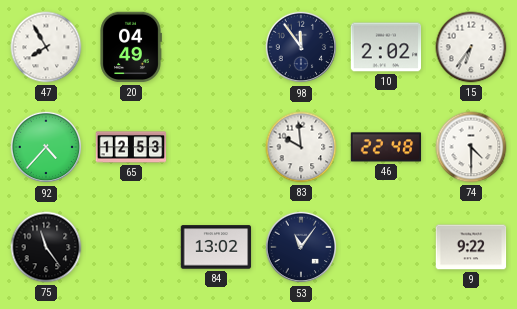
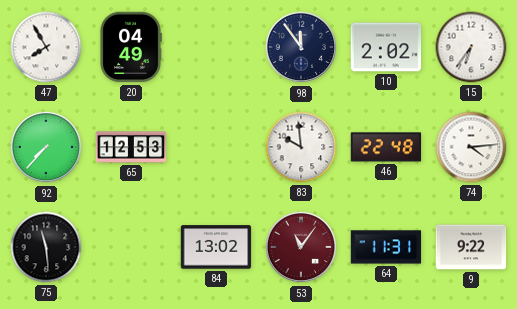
92: 4:37 -> 7:37
74: 4:30 -> 4:14
75: 11:24 -> 11:29
53 dial: navy -> burgundy
64: none -> 11:31
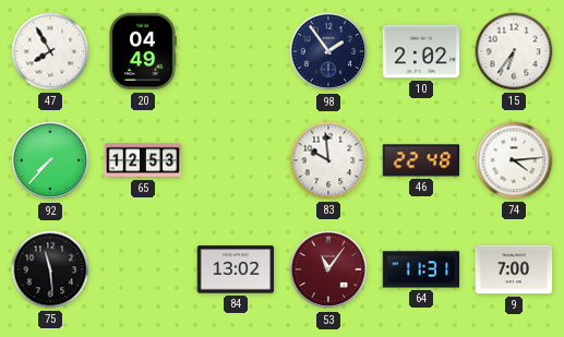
98: 11:54 -> 1:54
9: 9:22 -> 7:00
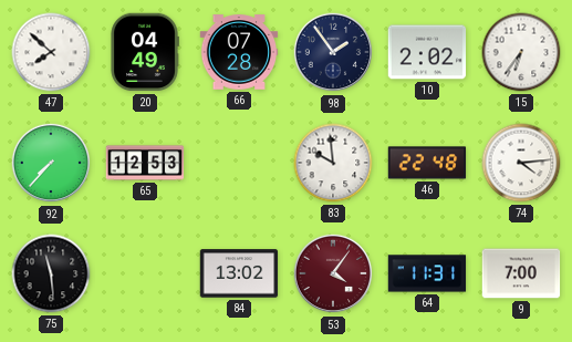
47: 7:55 -> 7:52
66: none -> 07:28
53: 11:06 -> 4:06
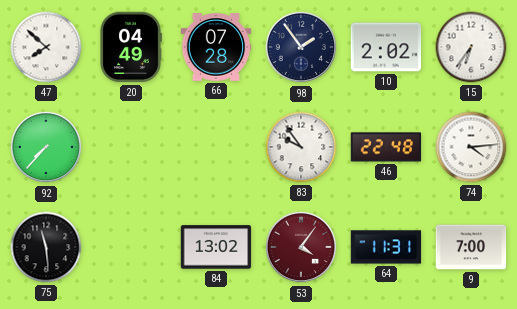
65: 12:53 -> none
83: 9:59 -> 9:54
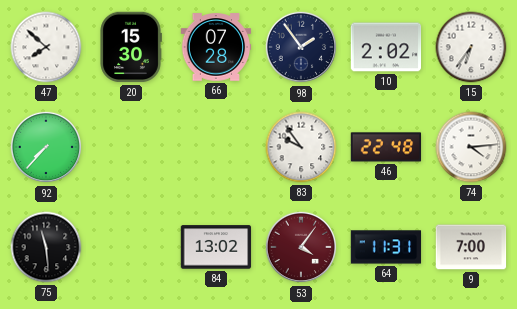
20: 04:49 -> 15:30
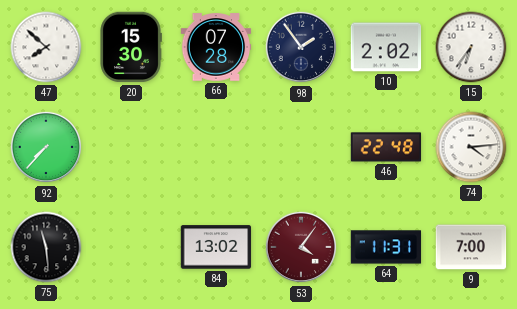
83: 9:54 -> none
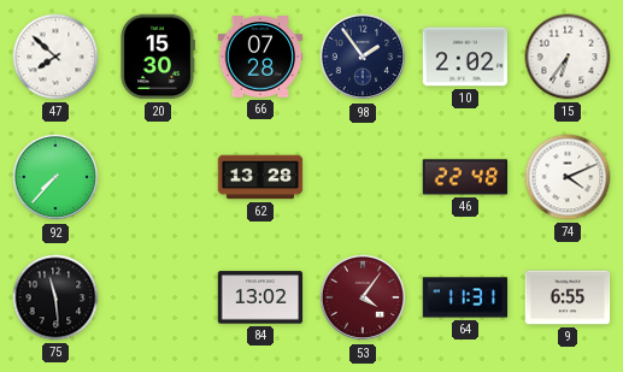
62: none -> 13:28
74: 4:14 -> 4:11
9: 7:00 -> 6:55
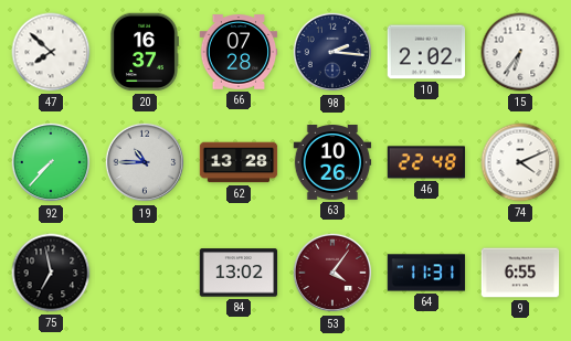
20: 15:30 -> 16:37
98: 1:54 -> 2:16
19: none -> 10:45
63: none -> 10:26
75: 11:29 -> 6:58
